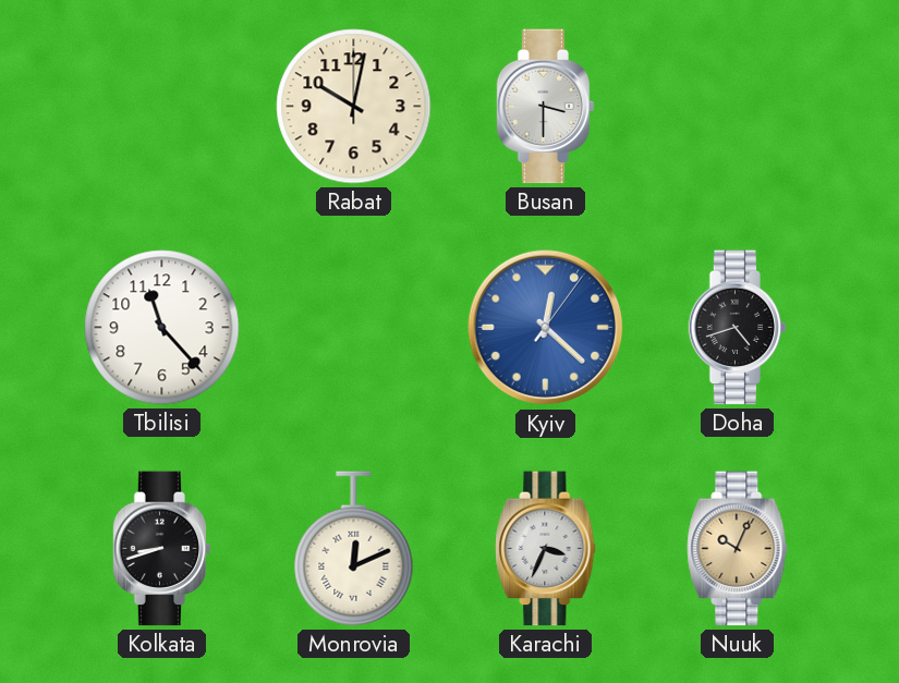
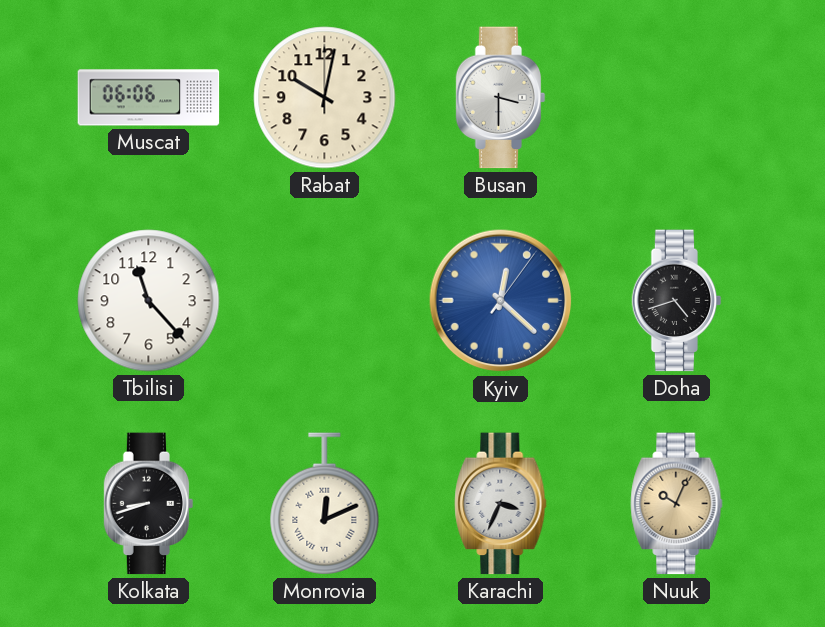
Muscat: none -> 06:06
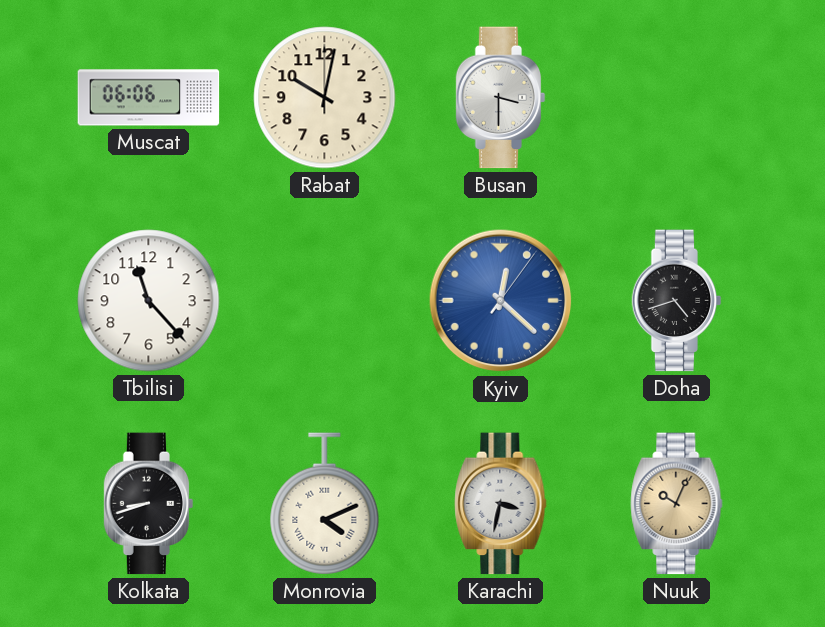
Monrovia: 12:11 -> 4:11
Karachi: 3:34 -> 3:32
